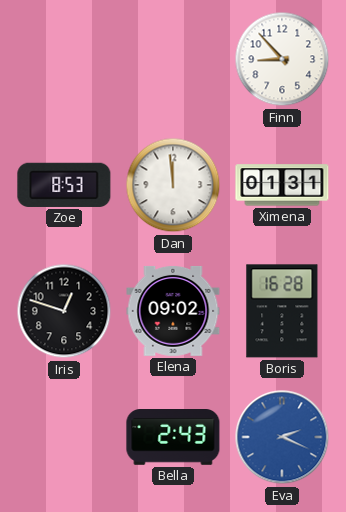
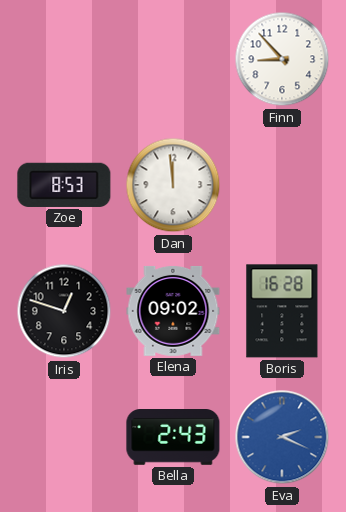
Ximena: 01:31 -> none
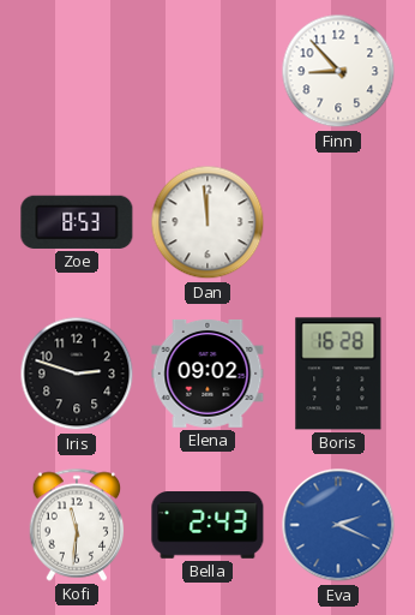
Iris: 12:48 -> 2:48
Kofi: none -> 11:31
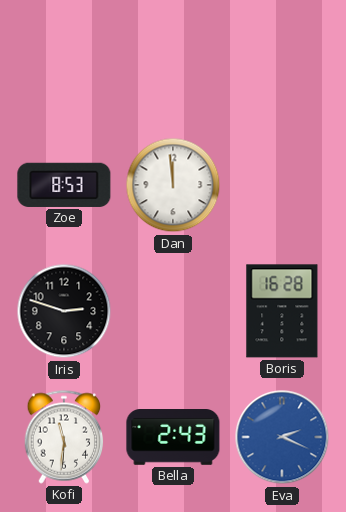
Finn: 8:53 -> none
Elena: 09:02 -> none
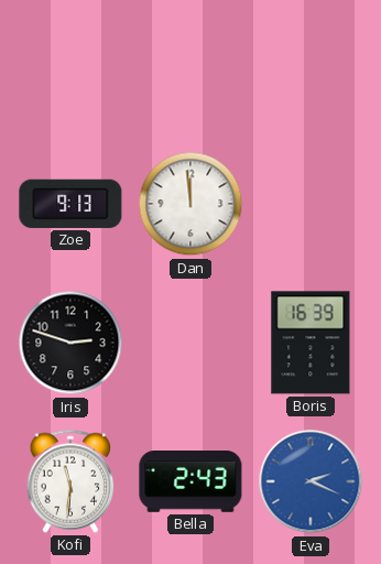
Zoe: 8:53 -> 9:13
Boris: 16:28 -> 16:39
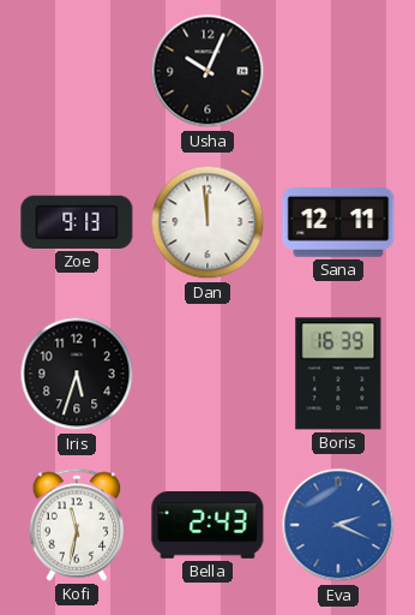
Usha: none -> 10:04
Sana: none -> 12:11
Iris: 2:48 -> 5:33
Kofi: 11:31 -> 11:32
